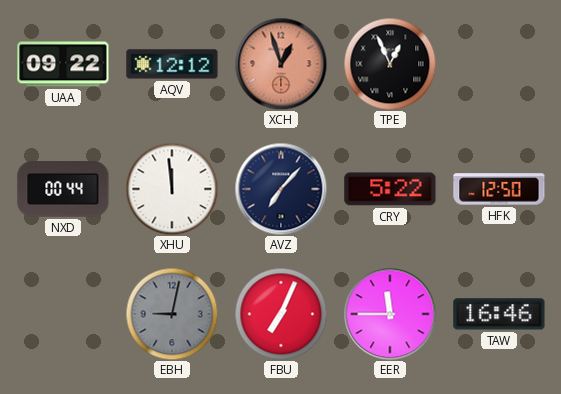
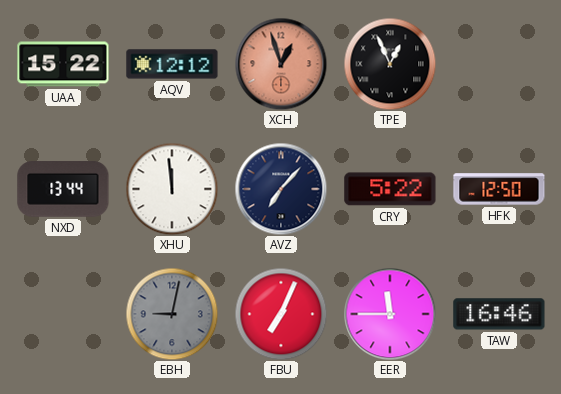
UAA: 09:22 -> 15:22
NXD: 00:44 -> 13:44
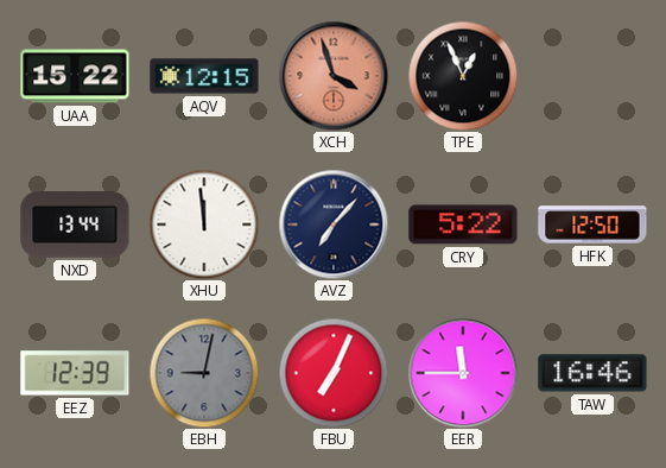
AQV: 12:12 -> 12:15
XCH: 12:57 -> 3:57
EEZ: none -> 12:39
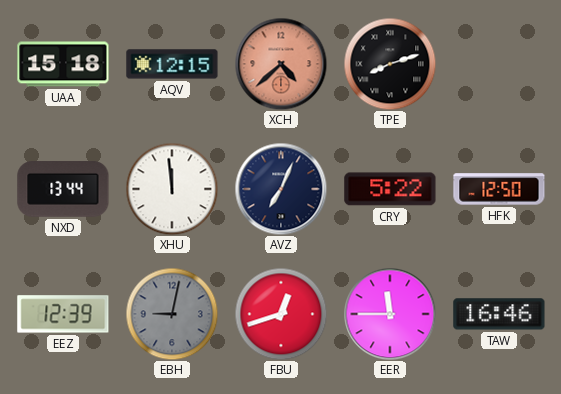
UAA: 15:22 -> 15:18
XCH: 3:57 -> 4:38
TPE: 12:56 -> 8:12
AVZ: 7:07 -> 7:04
FBU: 7:04 -> 12:42
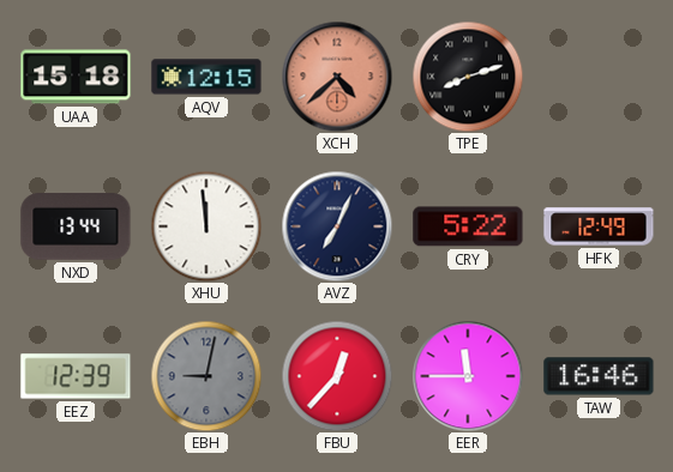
HFK: 12:50 -> 12:49
FBU: 12:42 -> 12:37
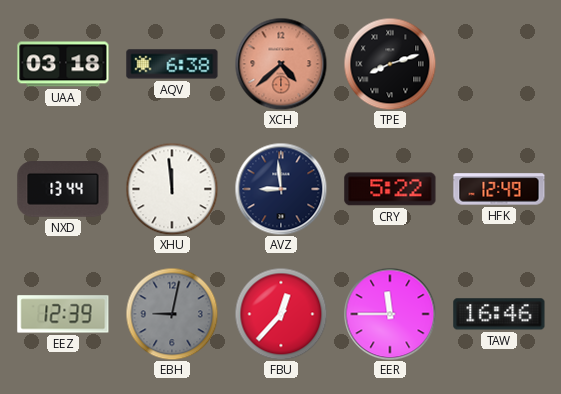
UAA: 15:18 -> 03:18
AQV: 12:15 -> 6:38
AVZ: 7:04 -> 8:59
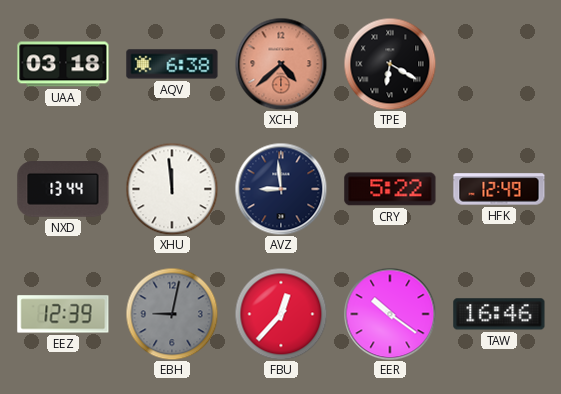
TPE: 8:12 -> 6:20
EER: 11:45 -> 10:21
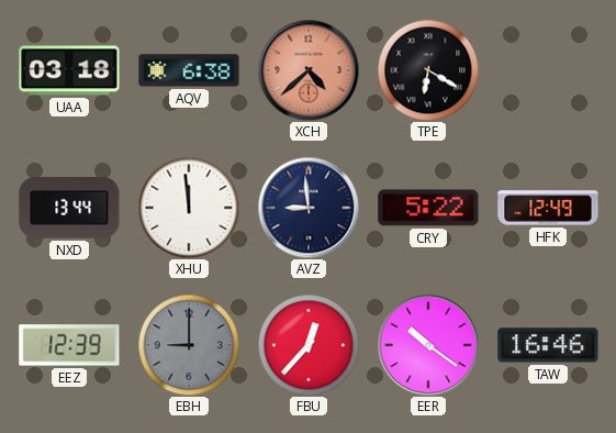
EBH: 9:02 -> 9:00
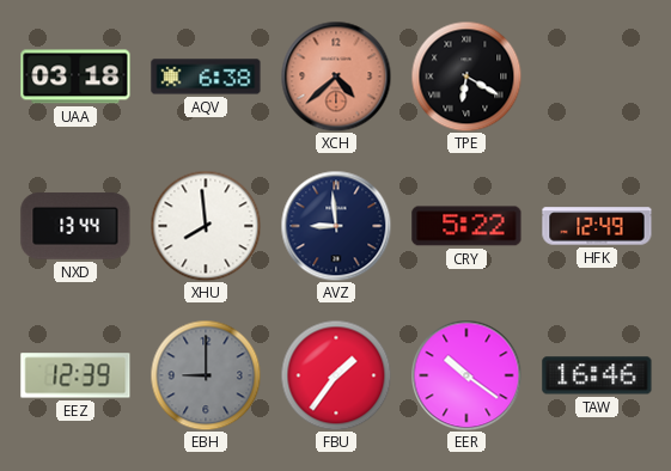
XHU: 11:59 -> 7:59
FBU: 12:37 -> 1:36
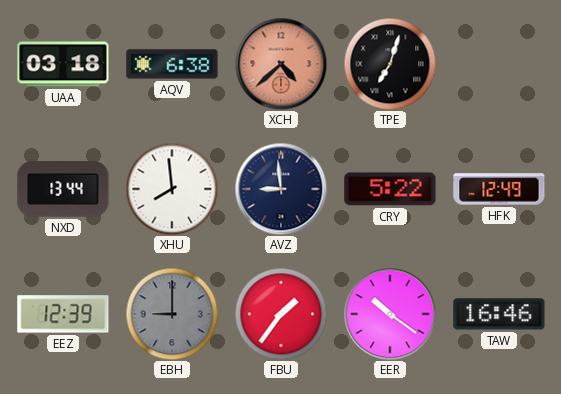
TPE: 6:20 -> 7:03
